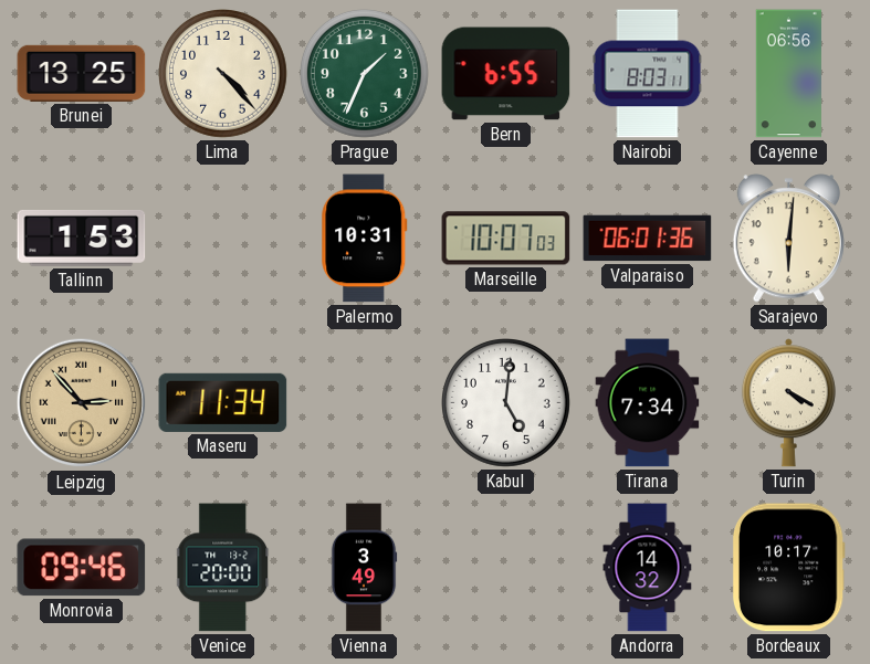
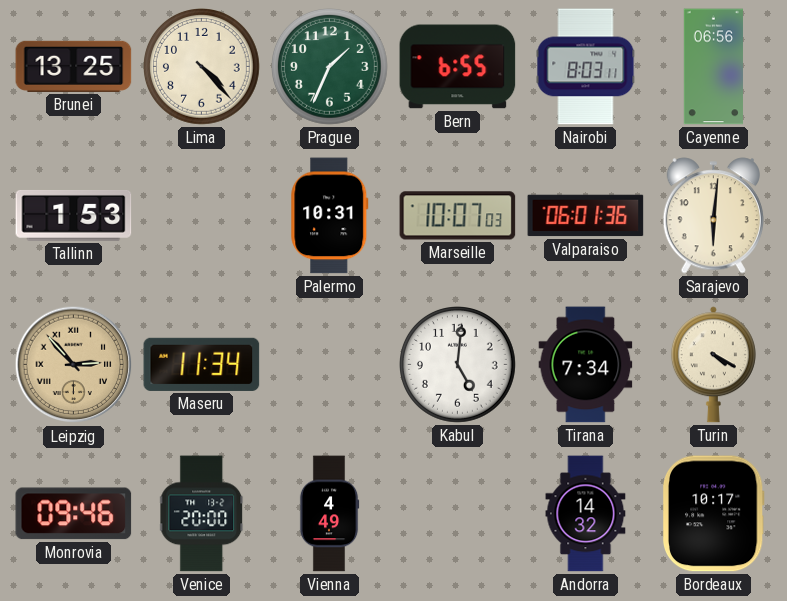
Vienna: 3:49 -> 4:49
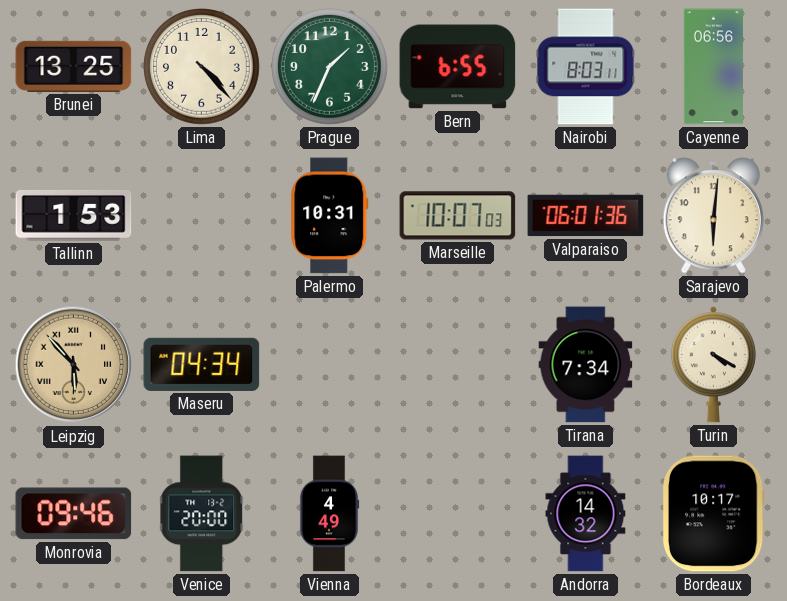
Leipzig: 2:53 -> 5:53
Maseru: 11:34 -> 04:34
Kabul: 5:01 -> none
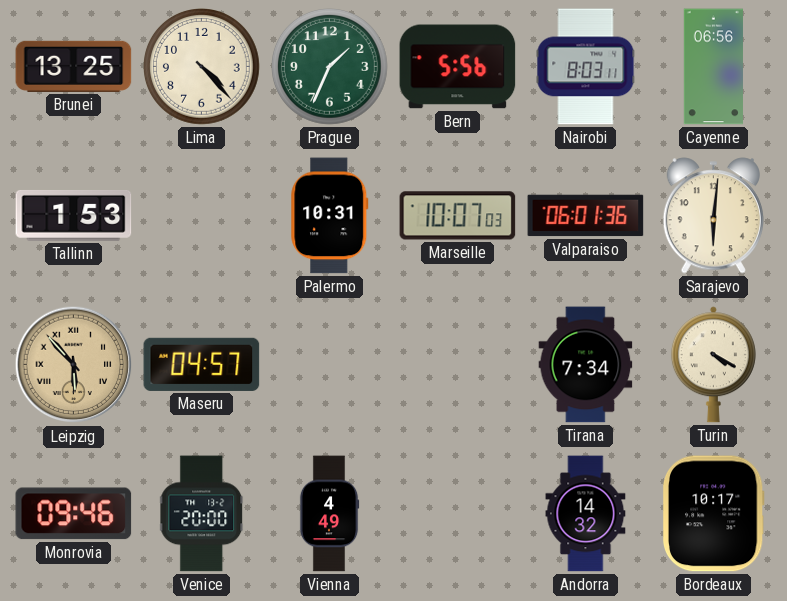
Bern: 6:55 -> 5:56
Maseru: 04:34 -> 04:57
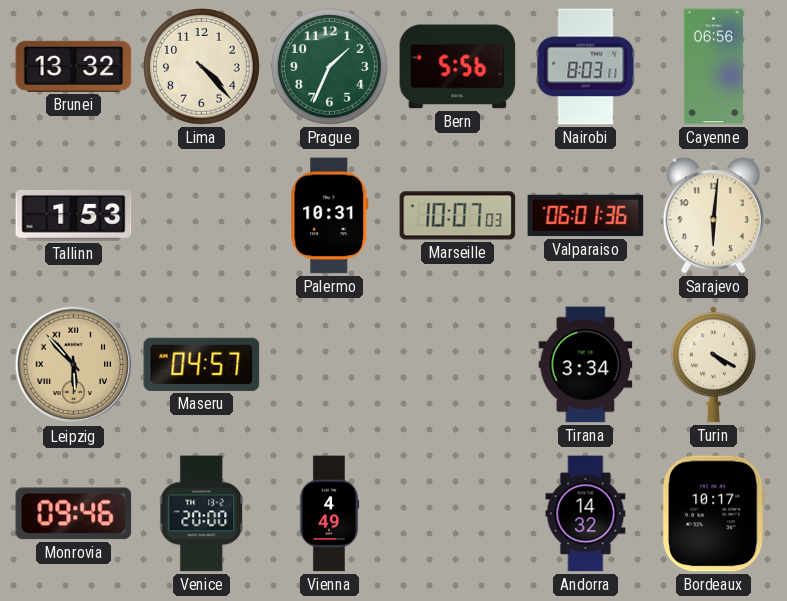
Brunei: 13:25 -> 13:32
Tirana: 7:34 -> 3:34
